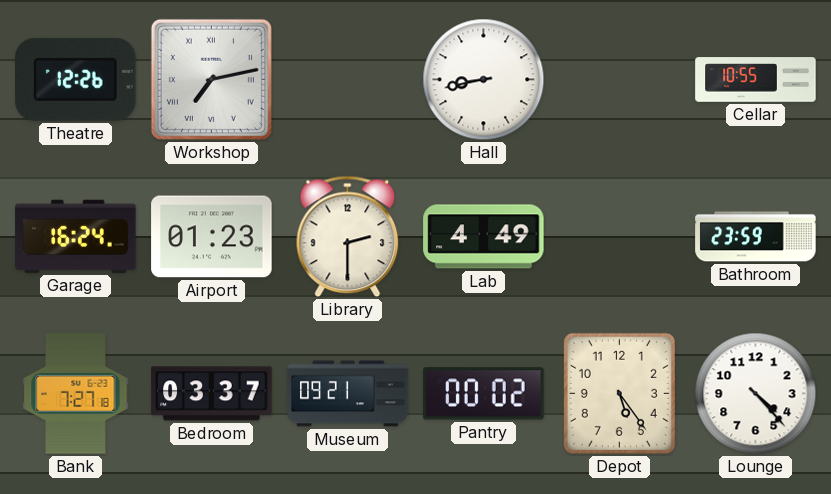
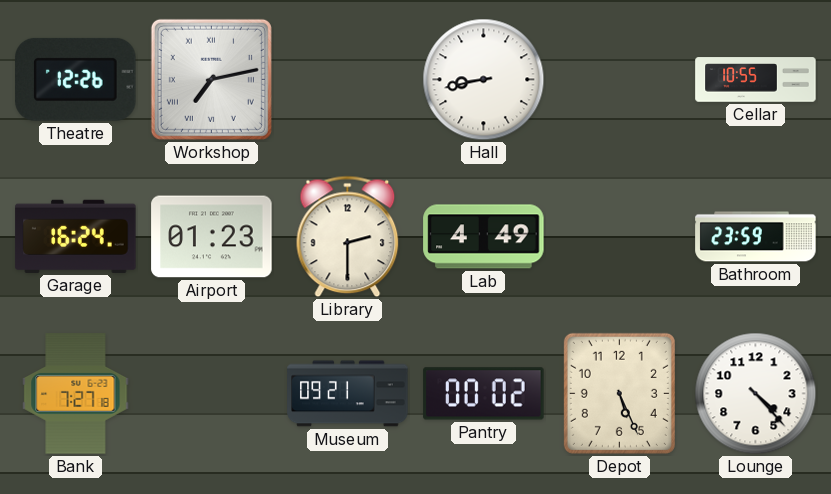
Bedroom: 03:37 -> none
Depot: 5:24 -> 5:26
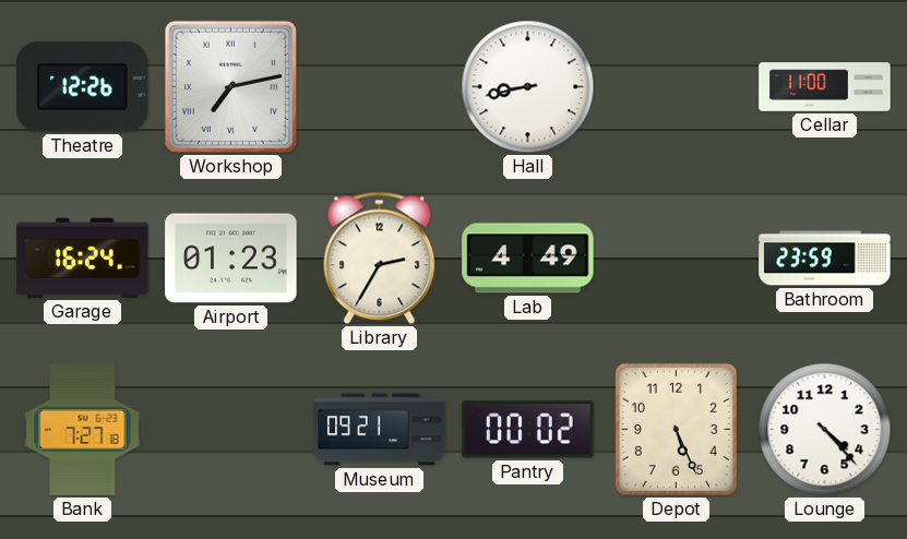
Cellar: 10:55 -> 11:00
Library: 2:30 -> 2:35
